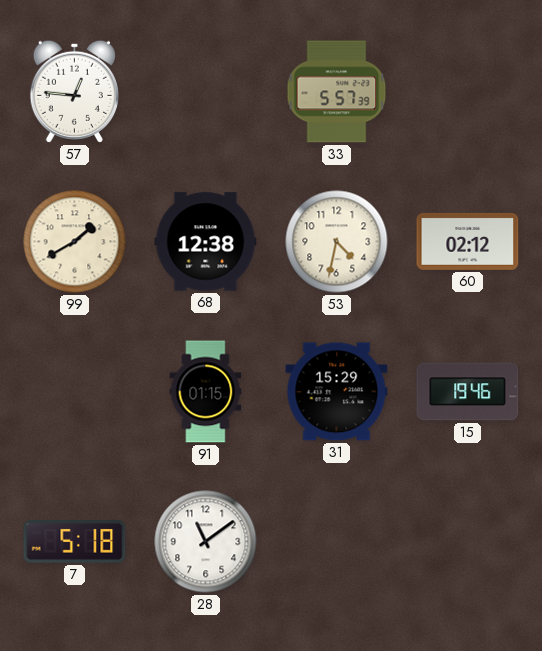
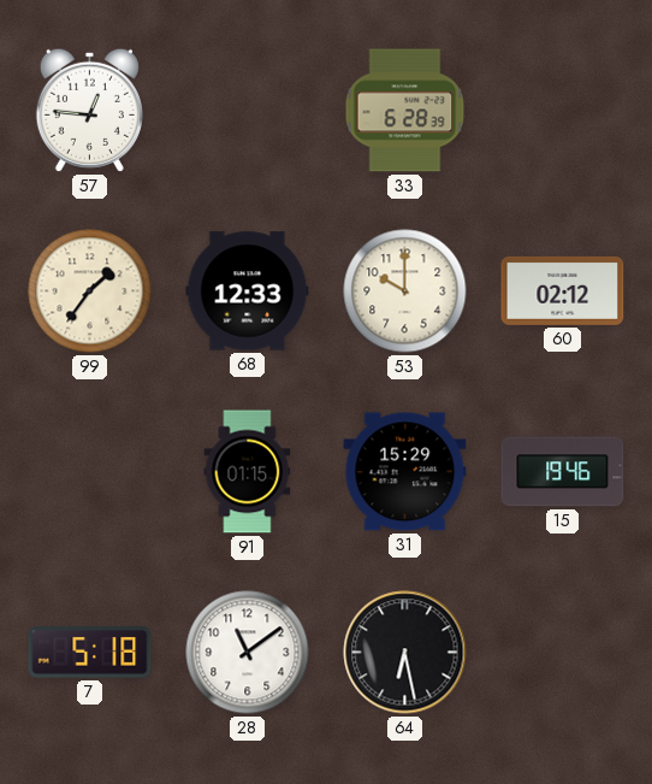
33: 5:57 -> 6:28
99: 1:40 -> 1:36
68: 12:38 -> 12:33
53: 4:32 -> 10:00
64: none -> 6:28
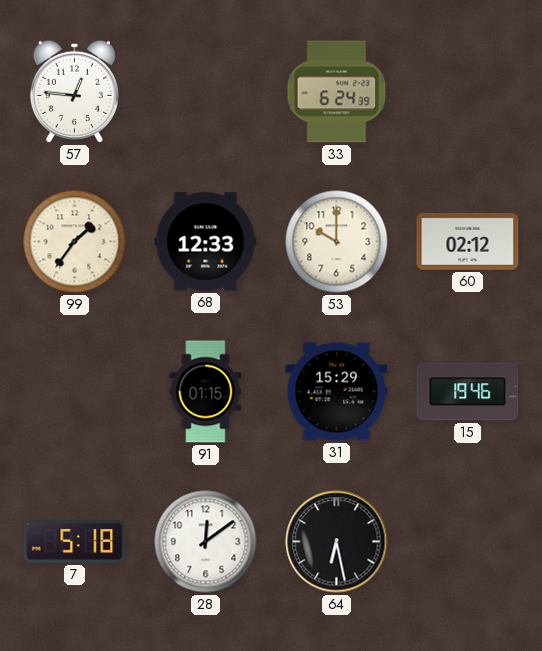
33: 6:28 -> 6:24
28: 11:09 -> 12:09
